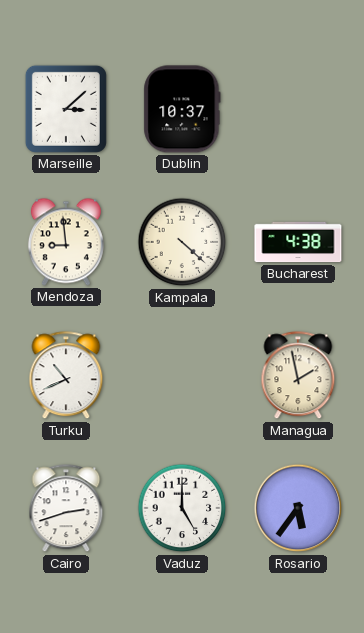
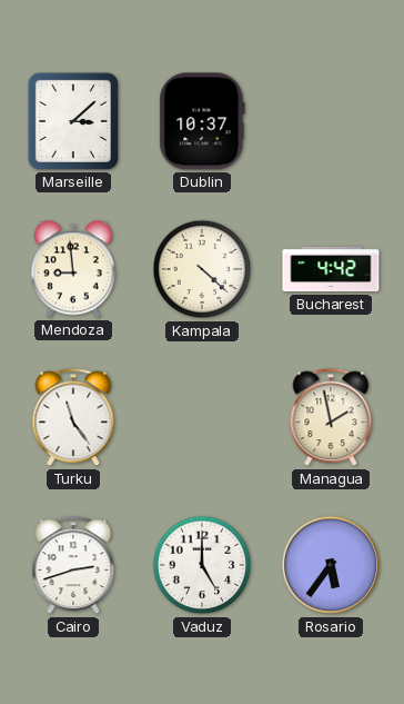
Bucharest: 4:38 -> 4:42
Turku: 10:41 -> 11:24
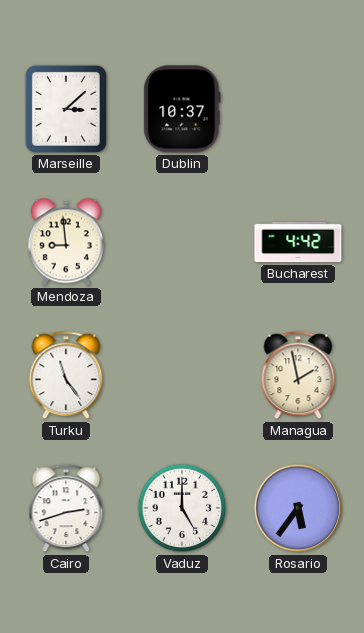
Kampala: 4:22 -> none
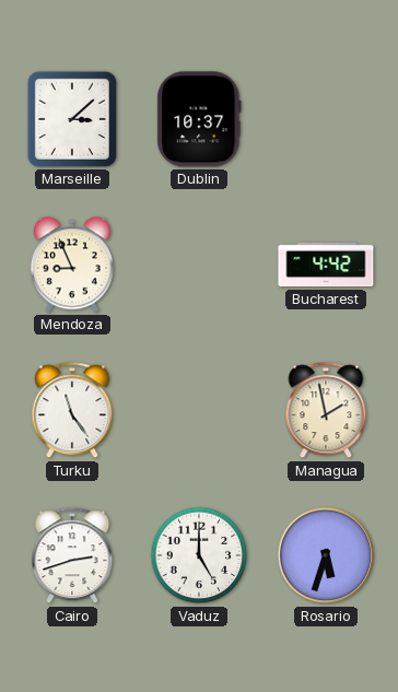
Mendoza: 8:59 -> 8:56
Rosario: 5:36 -> 5:33
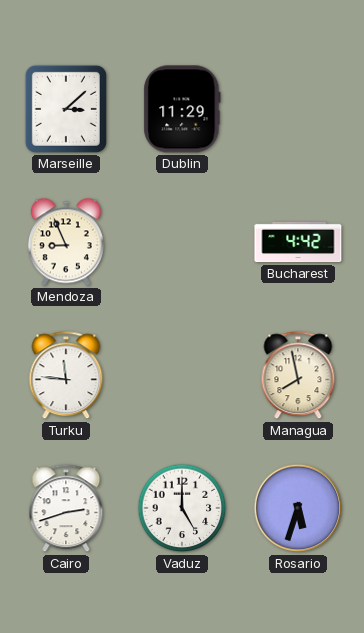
Dublin: 10:37 -> 11:29
Turku: 11:24 -> 11:46
Managua: 1:58 -> 7:58
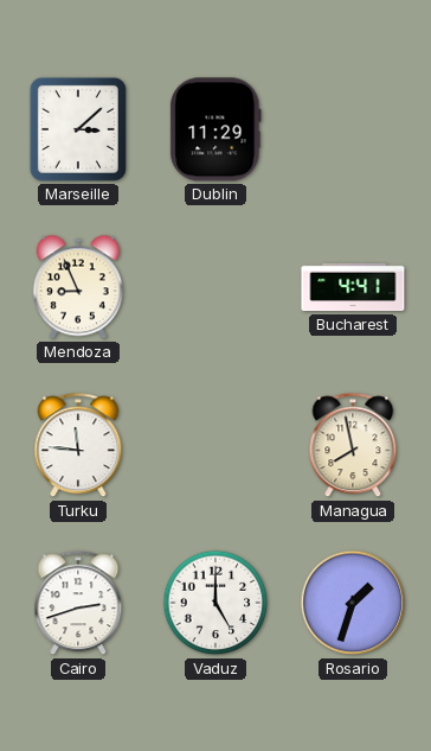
Bucharest: 4:42 -> 4:41
Rosario: 5:33 -> 1:33
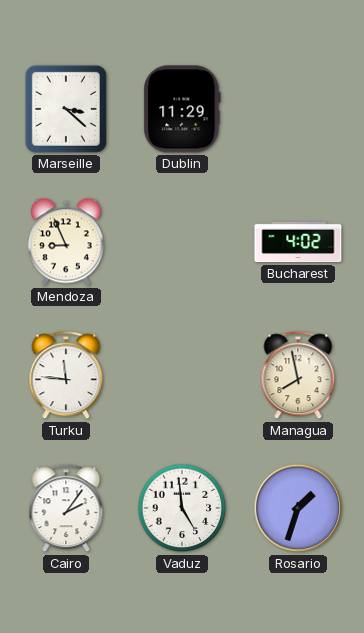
Marseille: 3:08 -> 3:22
Bucharest: 4:41 -> 4:02
Cairo: 2:42 -> 2:06
Vaduz: 5:00 -> 4:59
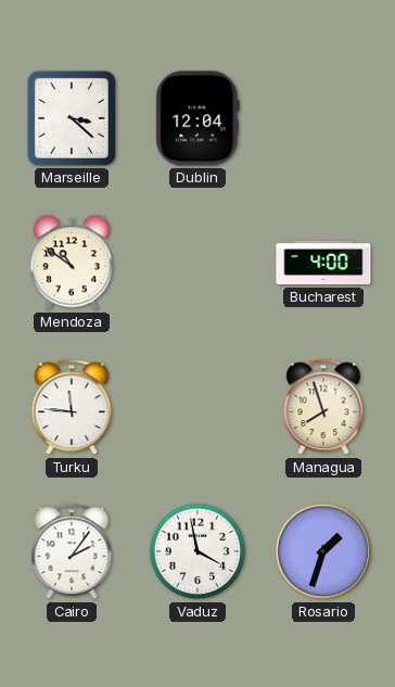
Dublin: 11:29 -> 12:04
Mendoza: 8:56 -> 10:51
Bucharest: 4:02 -> 4:00
Managua: 7:58 -> 7:57
Vaduz: 4:59 -> 3:58
